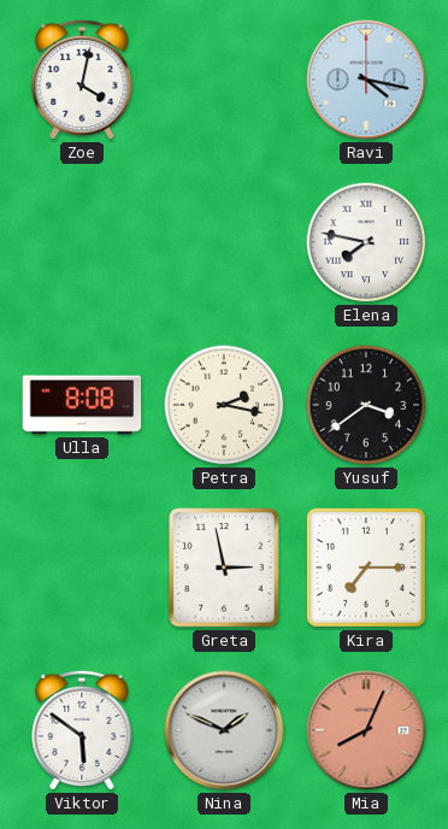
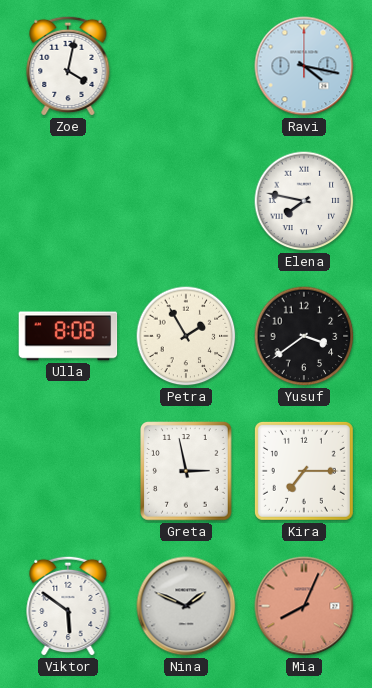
Petra: 2:17 -> 1:55
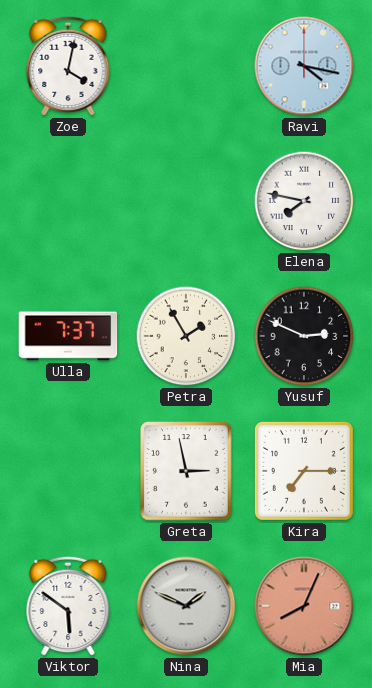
Ulla: 8:08 -> 7:37
Yusuf: 3:39 -> 2:49
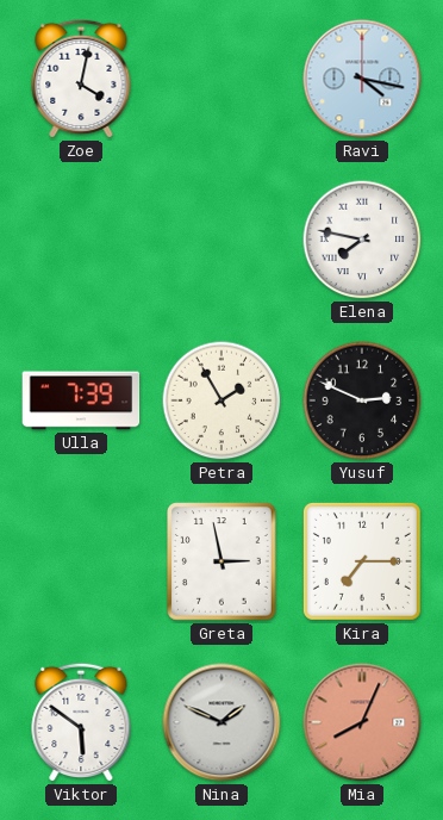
Ulla: 7:37 -> 7:39
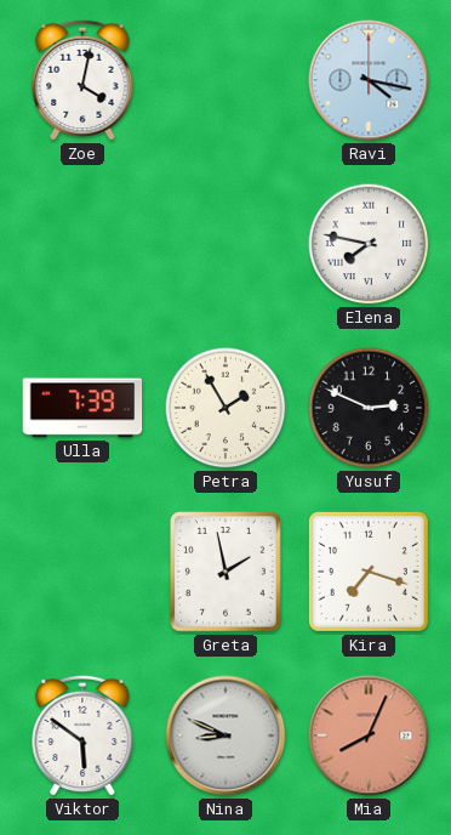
Greta: 2:58 -> 1:58
Kira: 7:15 -> 7:18
Nina: 1:49 -> 8:49
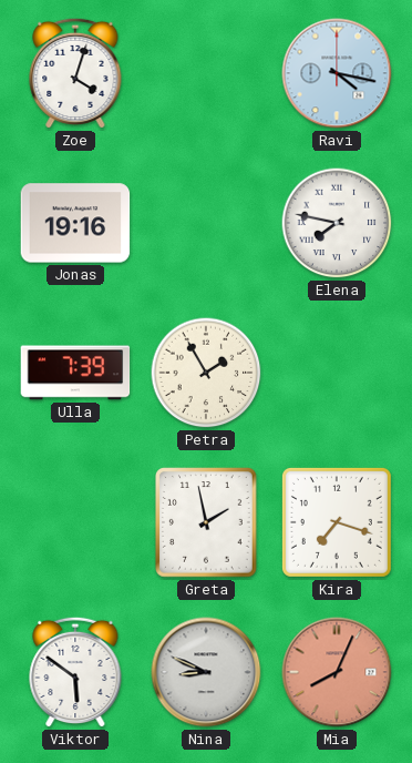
Zoe: 4:02 -> 4:03
Jonas: none -> 19:16
Yusuf: 2:49 -> none
